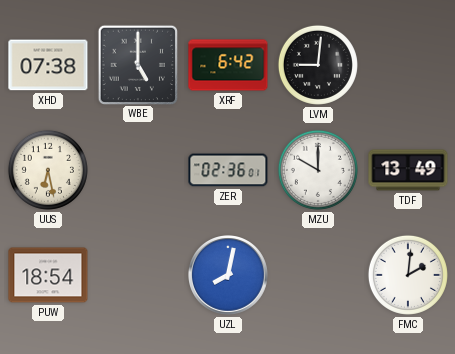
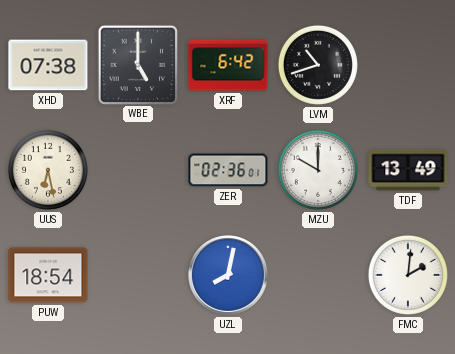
LVM: 9:01 -> 10:42
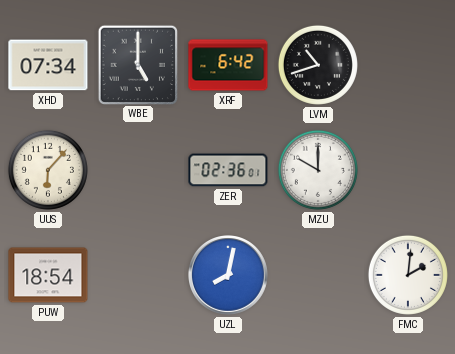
XHD: 07:38 -> 07:34
UUS: 6:28 -> 6:07
TDF: 13:49 -> none
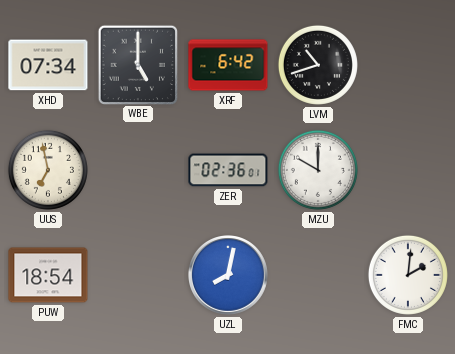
UUS: 6:07 -> 6:58
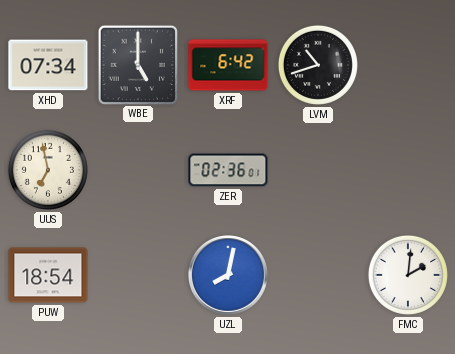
MZU: 10:00 -> none
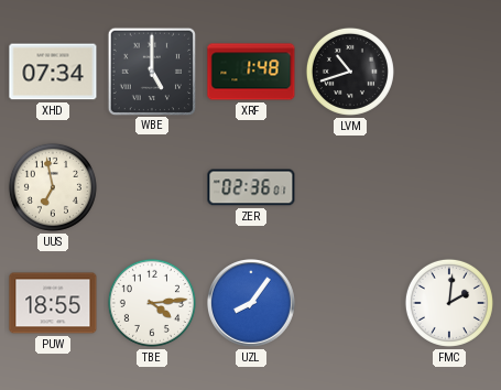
XRF: 6:42 -> 1:48
PUW: 18:54 -> 18:55
TBE: none -> 4:14
UZL: 8:02 -> 8:06
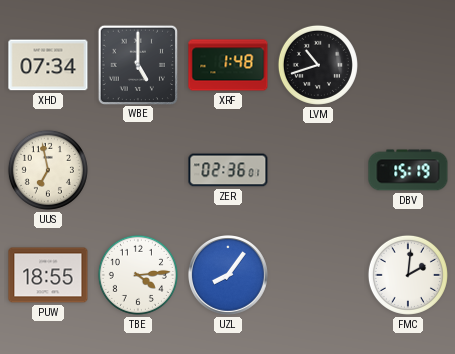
DBV: none -> 15:19
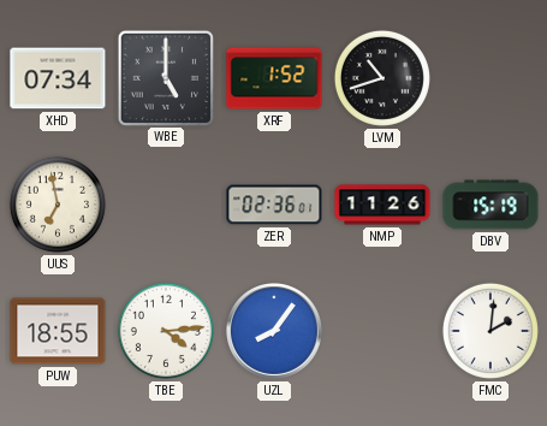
XRF: 1:48 -> 1:52
NMP: none -> 11:26
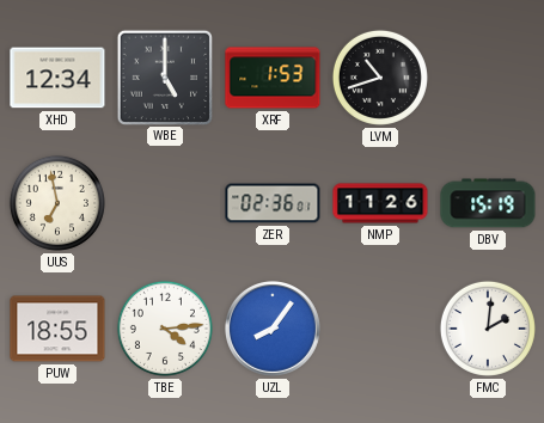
XHD: 07:34 -> 12:34
XRF: 1:52 -> 1:53
